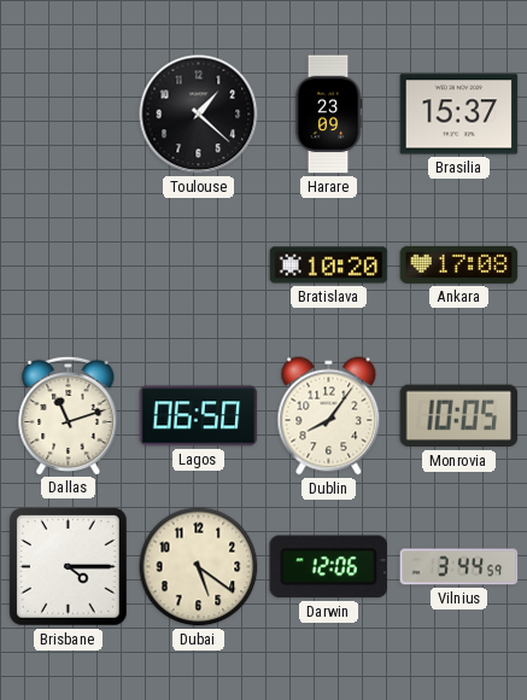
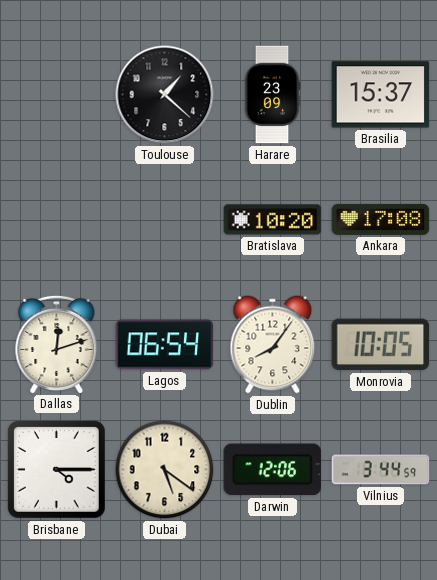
Dallas: 11:12 -> 12:12
Lagos: 06:50 -> 06:54
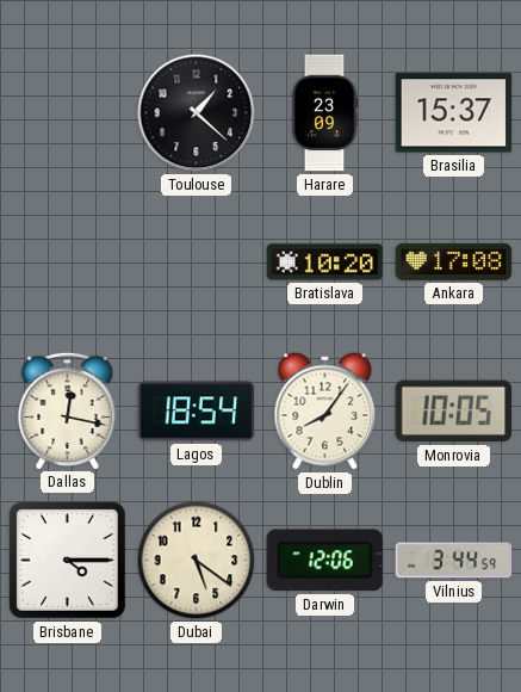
Dallas: 12:12 -> 12:17
Lagos: 06:54 -> 18:54
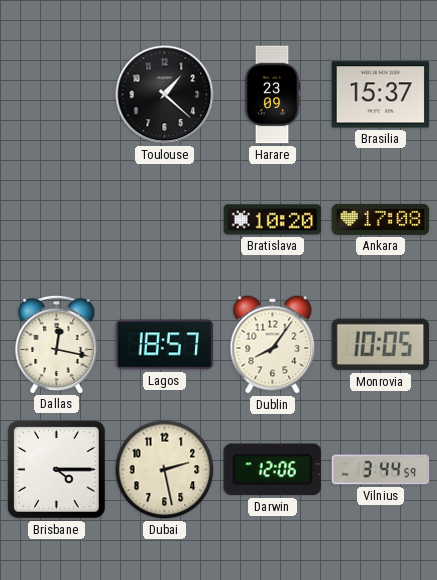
Lagos: 18:54 -> 18:57
Dubai: 5:21 -> 2:28
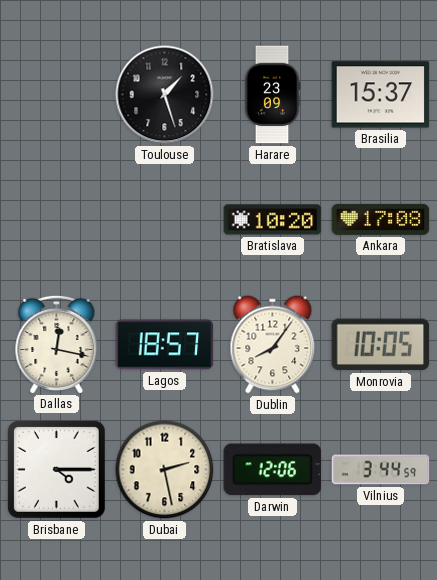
Toulouse: 1:22 -> 1:27
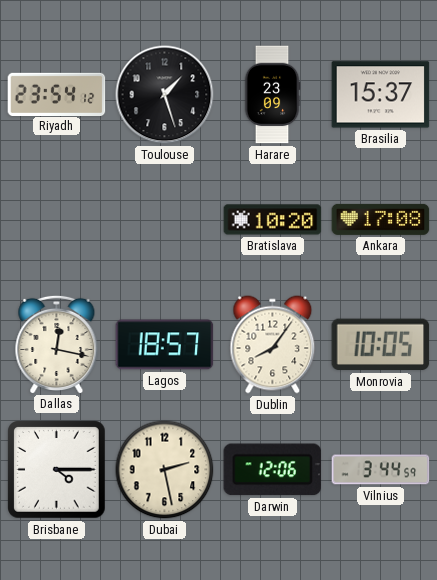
Riyadh: none -> 23:54
